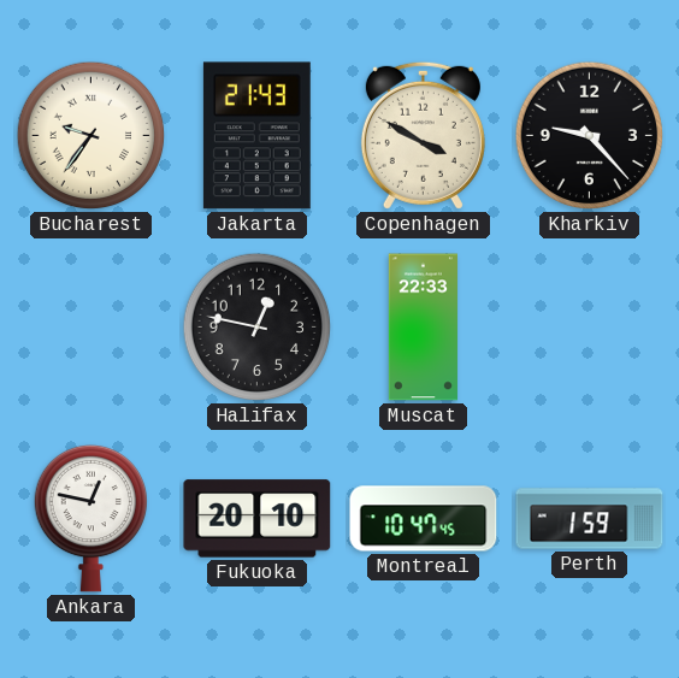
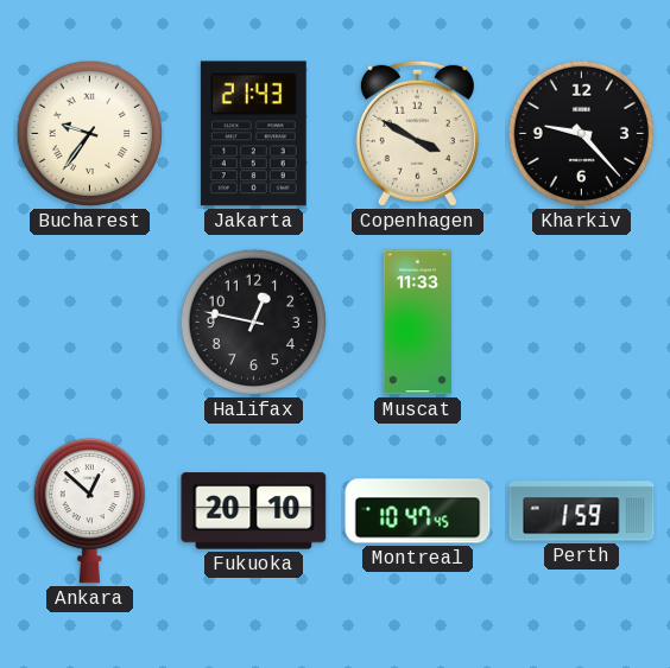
Muscat: 22:33 -> 11:33
Ankara: 12:47 -> 12:52
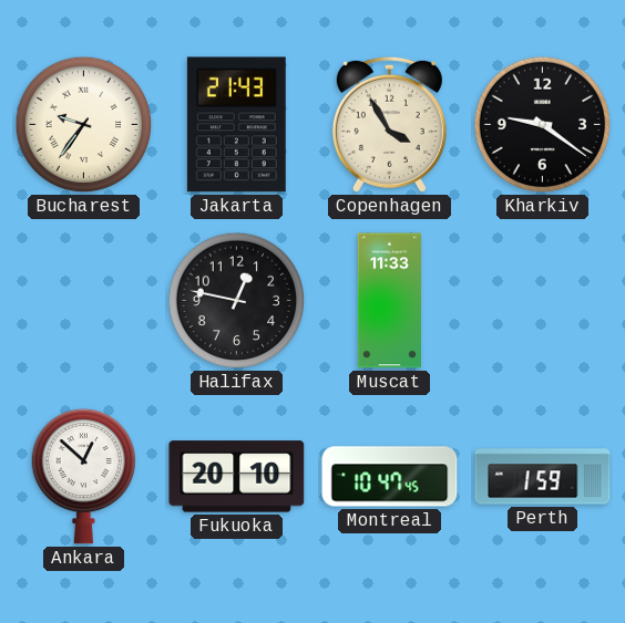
Copenhagen: 3:50 -> 3:55
Kharkiv: 9:23 -> 9:21
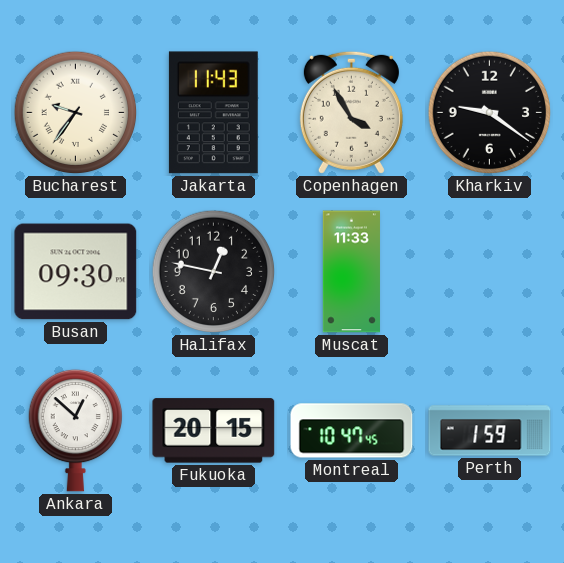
Jakarta: 21:43 -> 11:43
Busan: none -> 09:30
Fukuoka: 20:10 -> 20:15
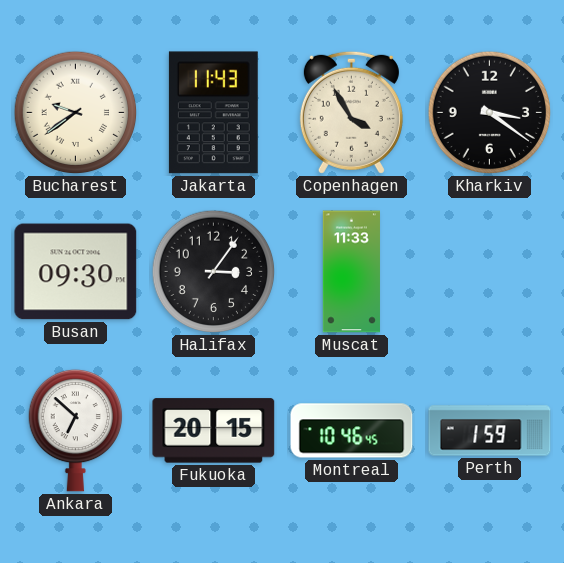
Bucharest: 9:36 -> 9:39
Kharkiv: 9:21 -> 3:21
Halifax: 12:47 -> 3:06
Ankara: 12:52 -> 6:52
Montreal: 10:47 -> 10:46
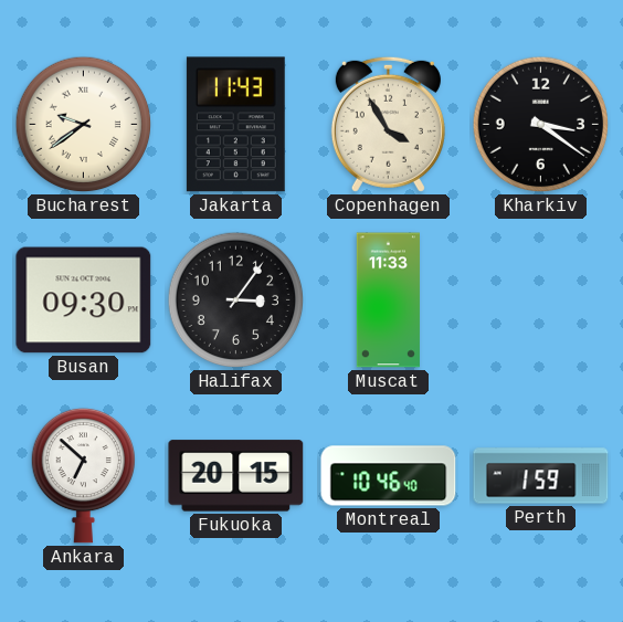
Montreal: 10:46:45 -> 10:46:40
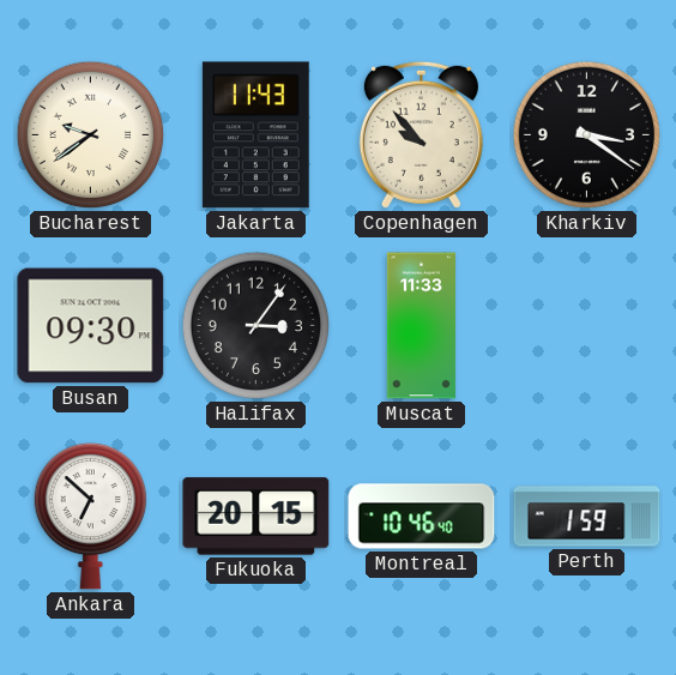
Copenhagen: 3:55 -> 9:53
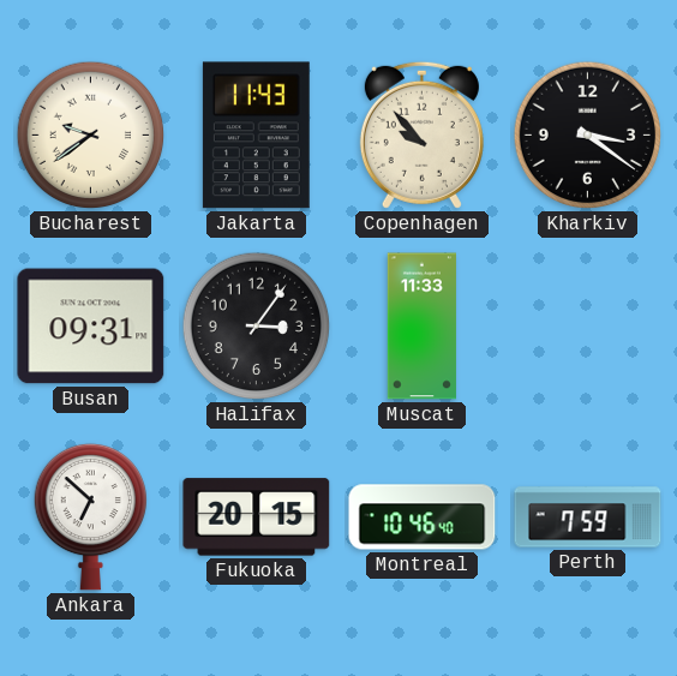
Busan: 09:30 -> 09:31
Perth: 1:59 -> 7:59
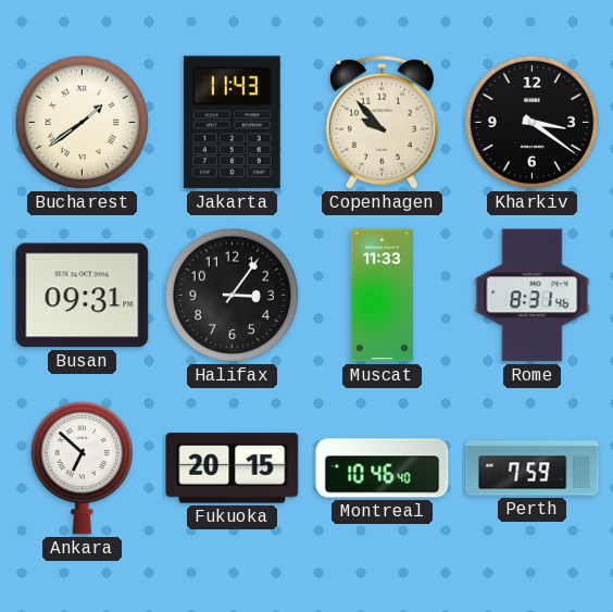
Bucharest: 9:39 -> 1:39
Rome: none -> 8:31
